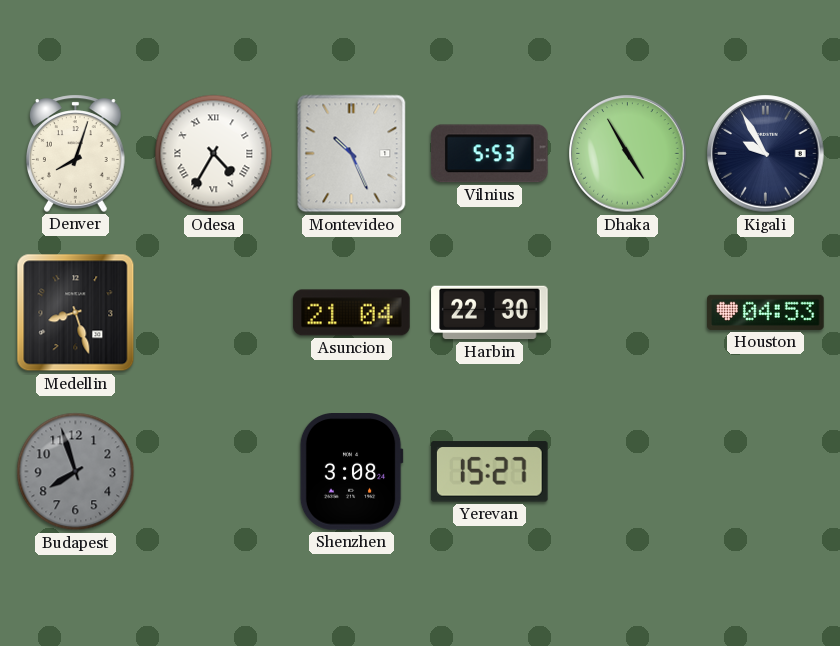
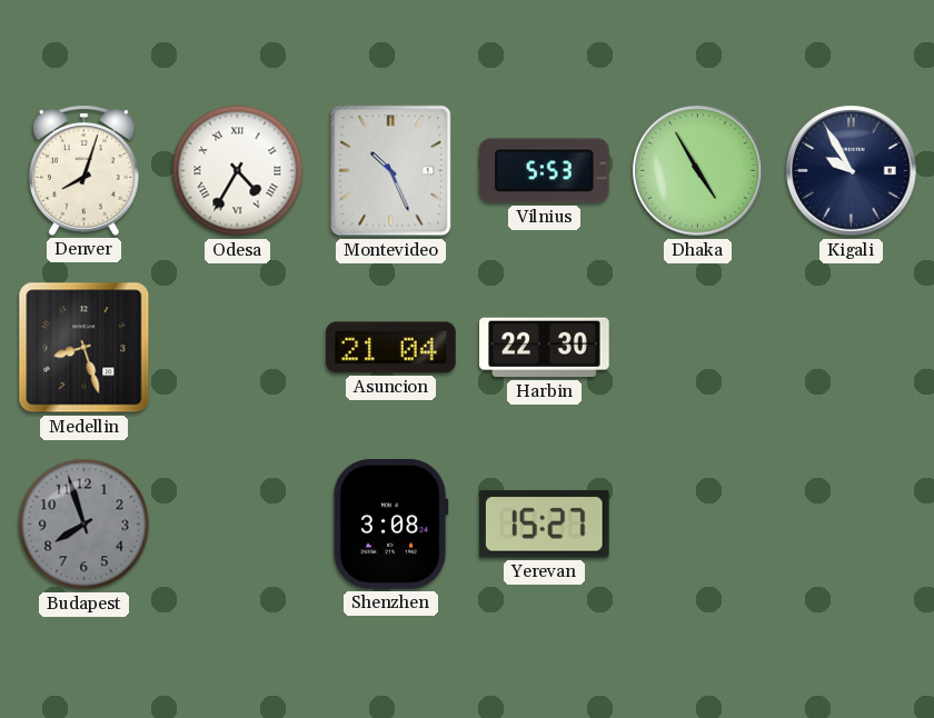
Houston: 04:53 -> none
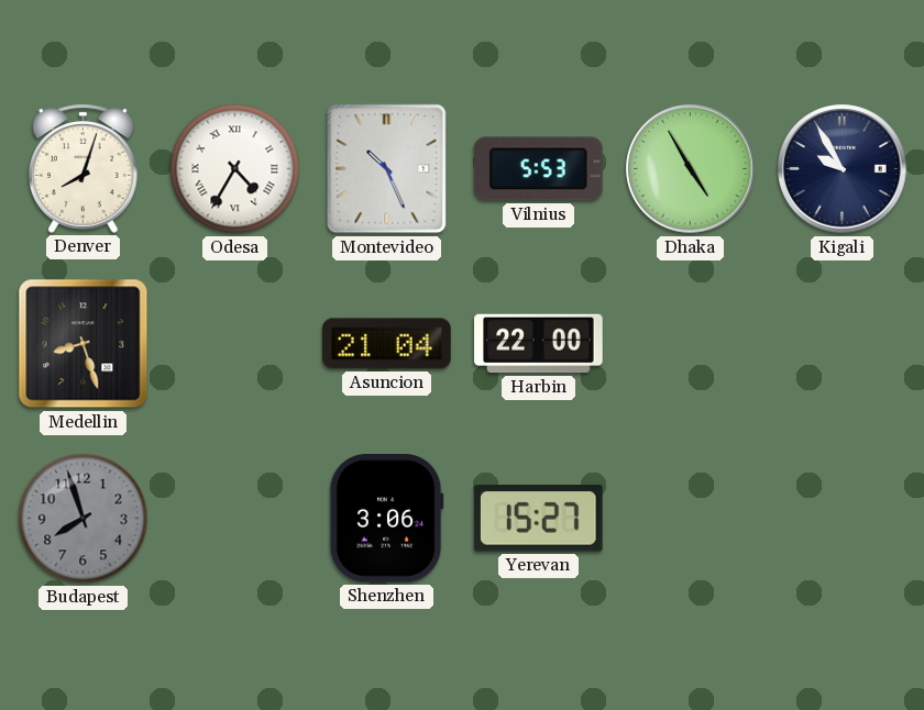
Harbin: 22:30 -> 22:00
Shenzhen: 3:08 -> 3:06
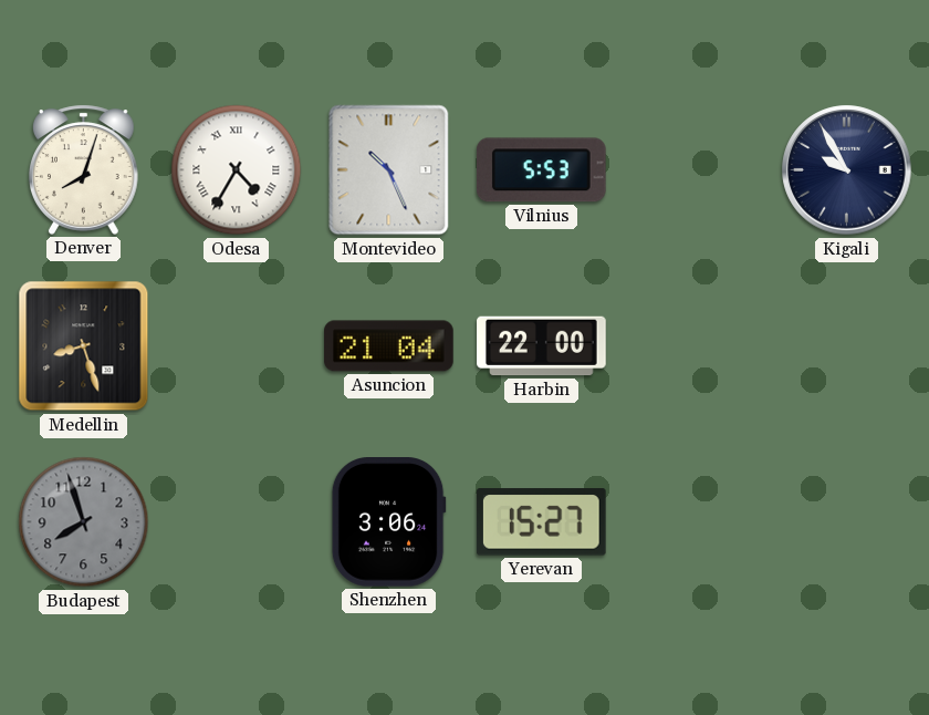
Dhaka: 4:55 -> none
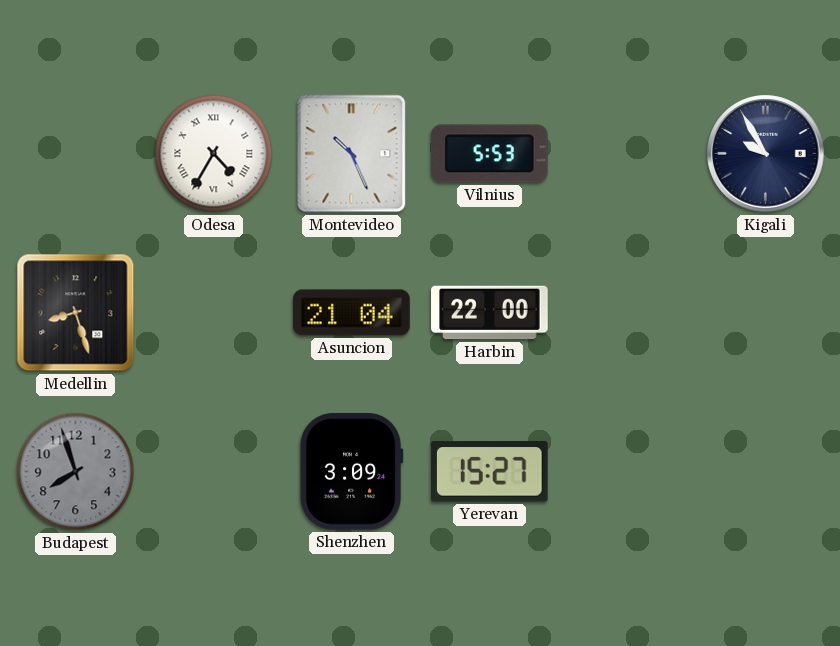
Denver: 8:03 -> none
Shenzhen: 3:06 -> 3:09
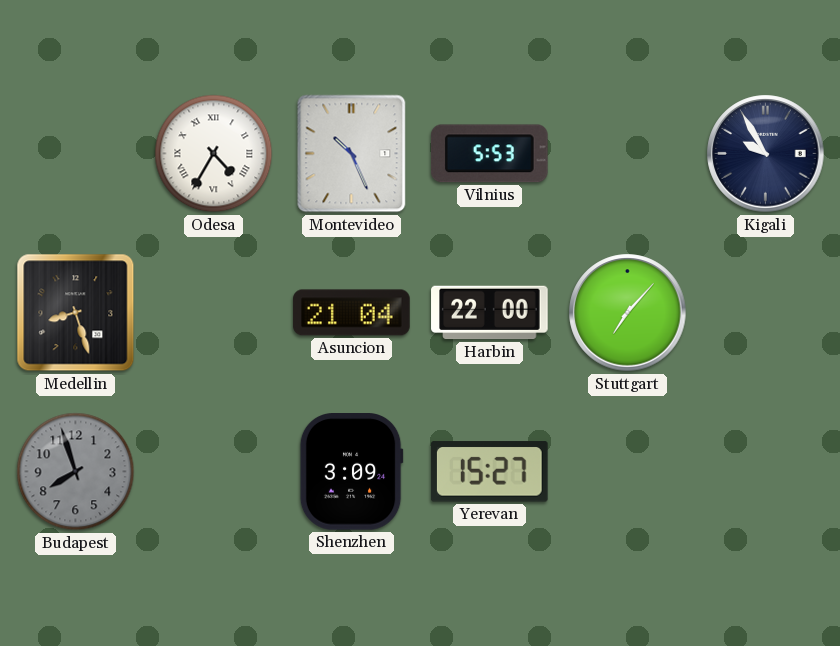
Stuttgart: none -> 7:07
